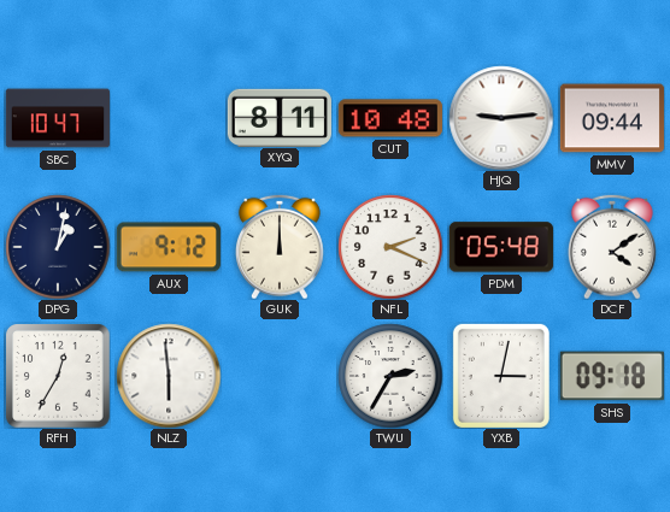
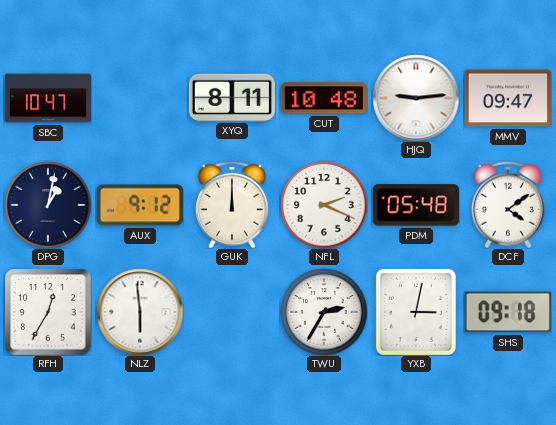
MMV: 09:44 -> 09:47
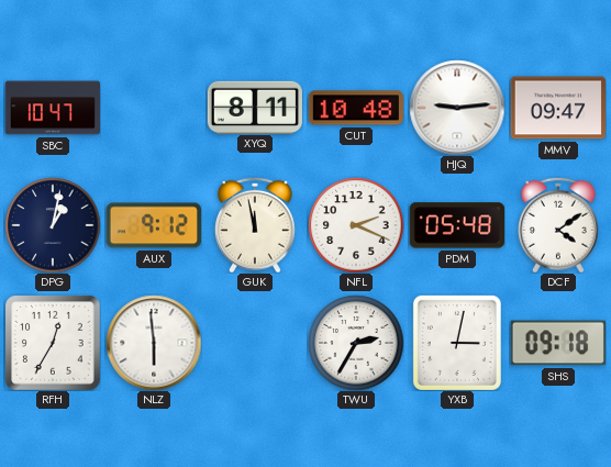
GUK: 12:00 -> 11:58
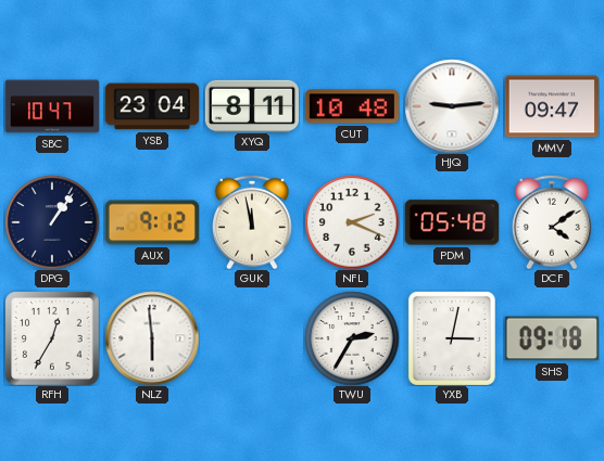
YSB: none -> 23:04
DPG: 1:02 -> 1:06
